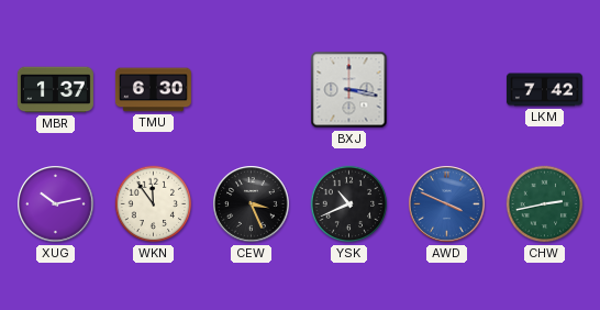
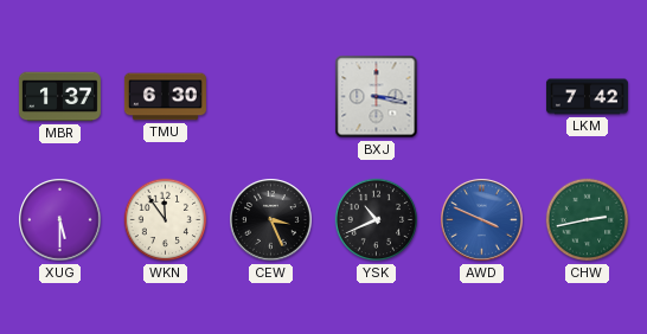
XUG: 10:13 -> 5:30
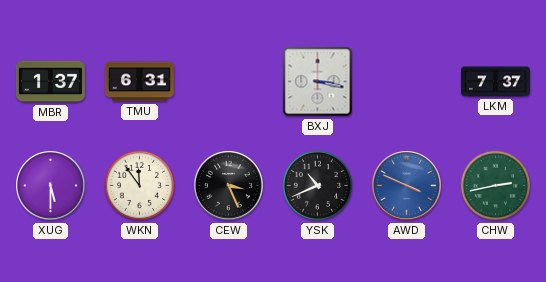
TMU: 6:30 -> 6:31
LKM: 7:42 -> 7:37
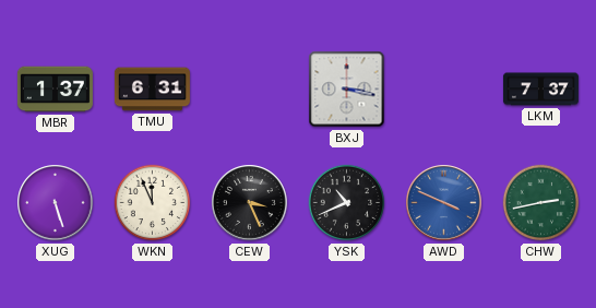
XUG: 5:30 -> 5:27
WKN: 11:54 -> 11:56
